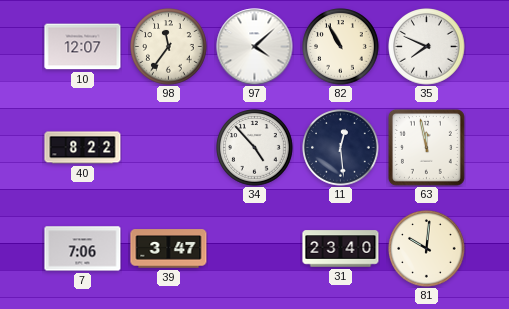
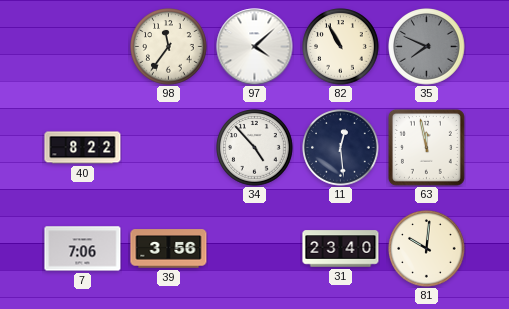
10: 12:07 -> none
35 dial: white -> grey
39: 3:47 -> 3:56
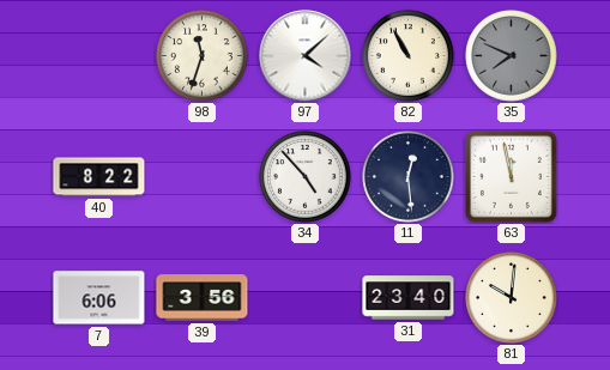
98: 11:36 -> 11:33
7: 7:06 -> 6:06
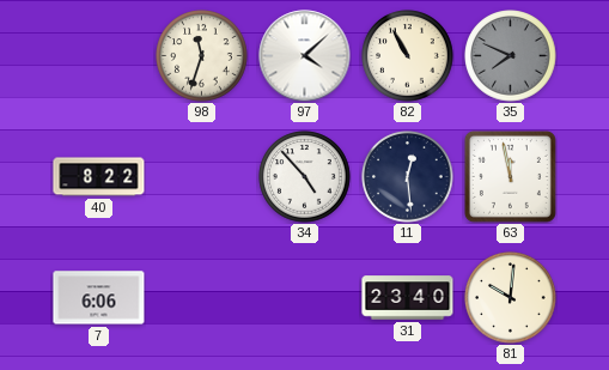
39: 3:56 -> none
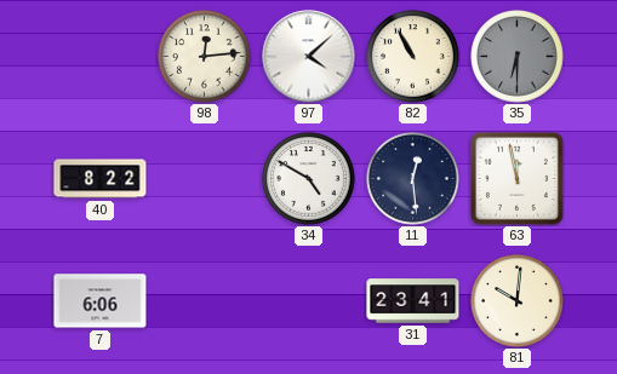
98: 11:33 -> 12:14
35: 7:49 -> 6:30
34: 4:53 -> 4:50
31: 23:40 -> 23:41
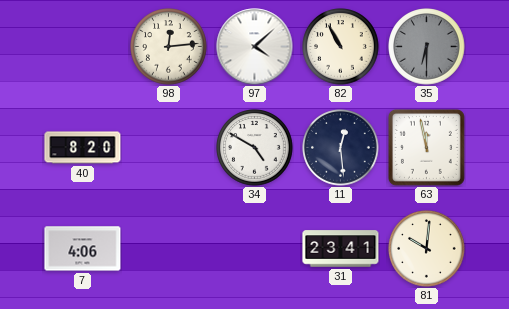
40: 8:22 -> 8:20
7: 6:06 -> 4:06
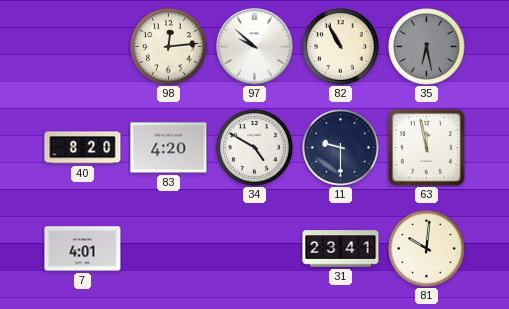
97: 4:08 -> 9:52
35: 6:30 -> 6:28
83: none -> 4:20
11: 12:29 -> 9:30
7: 4:06 -> 4:01
